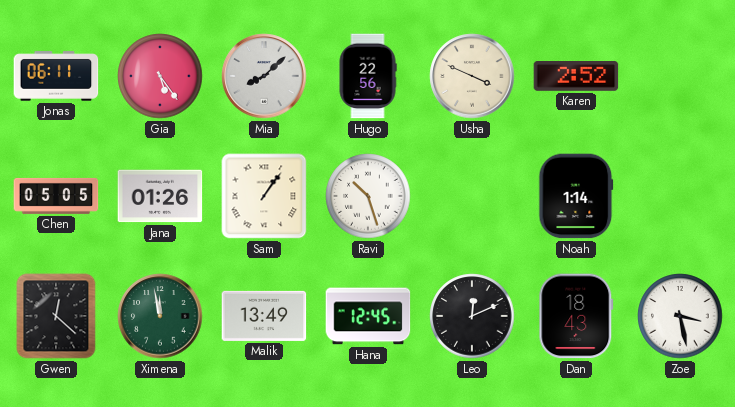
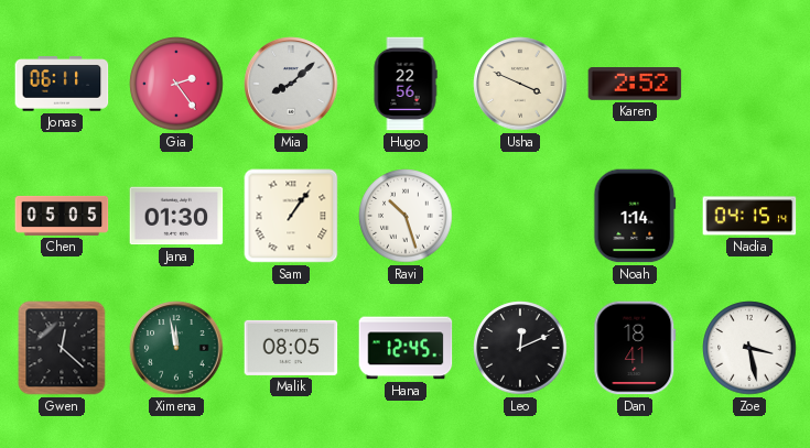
Gia: 5:24 -> 2:24
Jana: 01:26 -> 01:30
Nadia: none -> 04:15
Malik: 13:49 -> 08:05
Dan: 18:43 -> 18:41
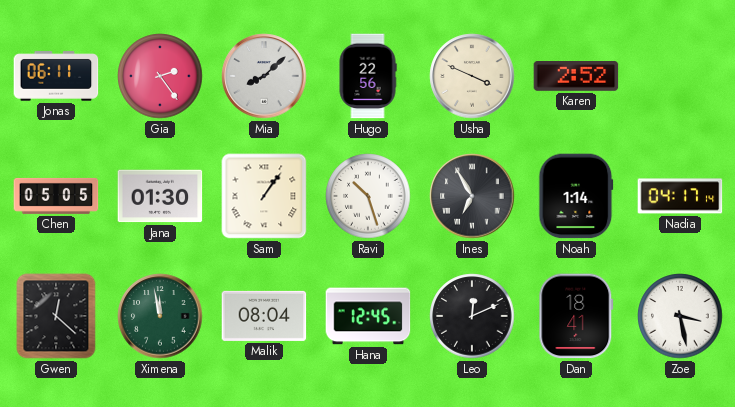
Ines: none -> 6:55
Nadia: 04:15 -> 04:17
Malik: 08:05 -> 08:04
